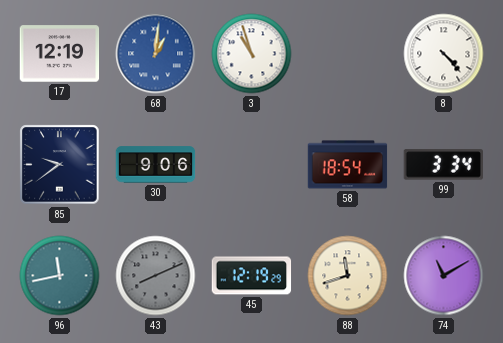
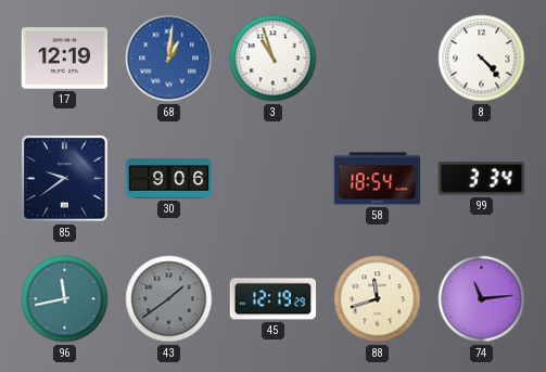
43: 8:11 -> 1:39
74: 11:10 -> 11:14
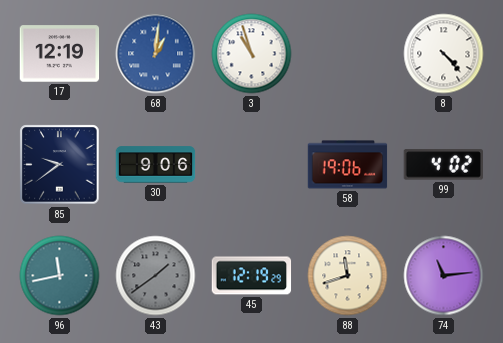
58: 18:54 -> 19:06
99: 3:34 -> 4:02
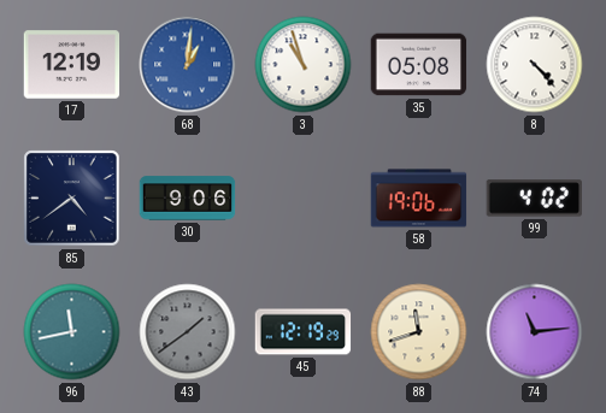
35: none -> 05:08
85: 9:39 -> 4:39
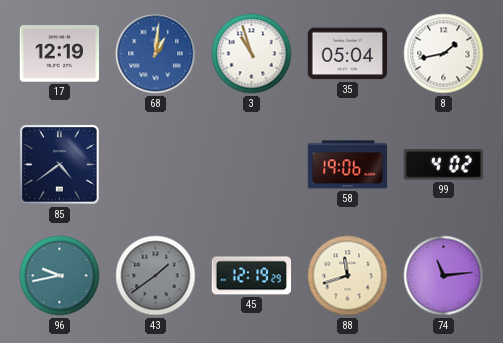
35: 05:08 -> 05:04
8: 4:23 -> 1:43
30: 9:06 -> none
96: 11:43 -> 9:43
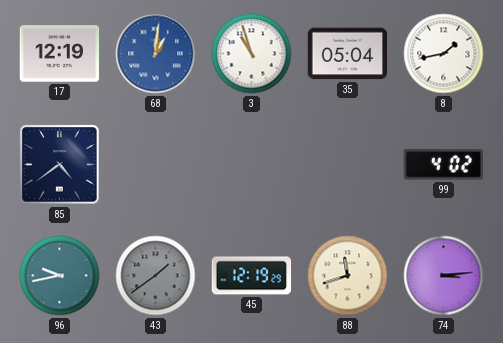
58: 19:06 -> none
74: 11:14 -> 3:14
